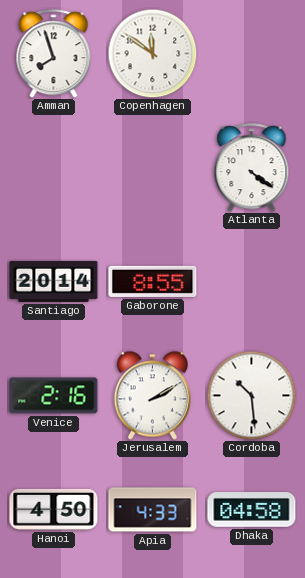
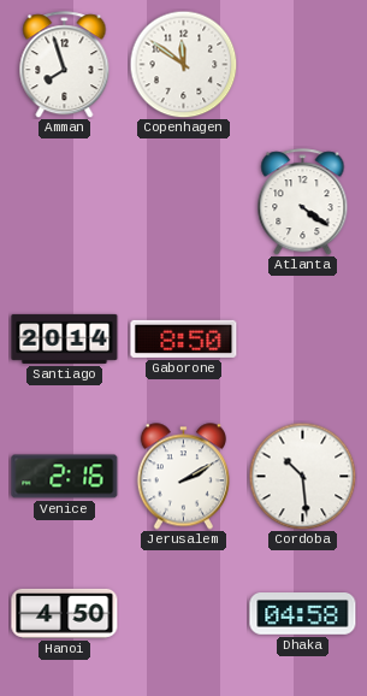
Gaborone: 8:55 -> 8:50
Apia: 4:33 -> none
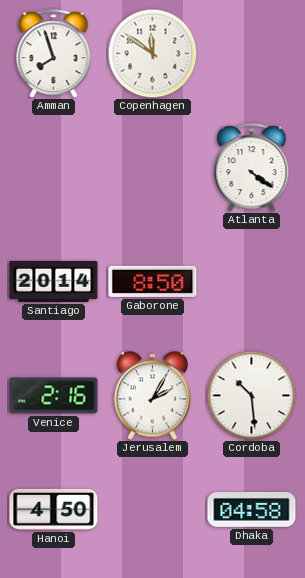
Jerusalem: 2:10 -> 2:05
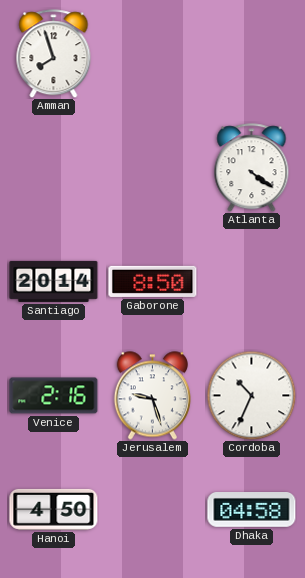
Copenhagen: 11:51 -> none
Jerusalem: 2:05 -> 9:27
Cordoba: 10:29 -> 10:34
